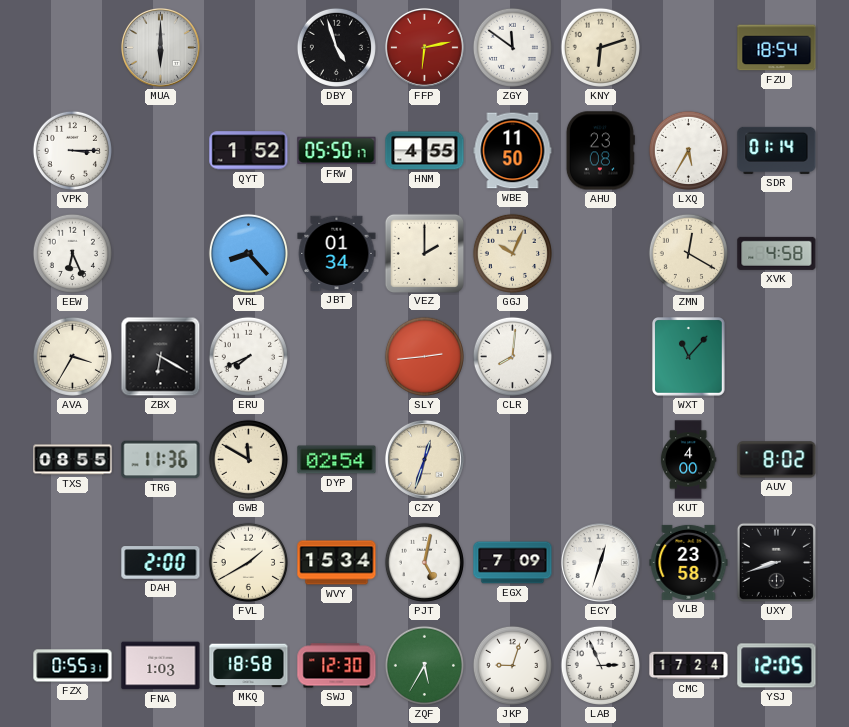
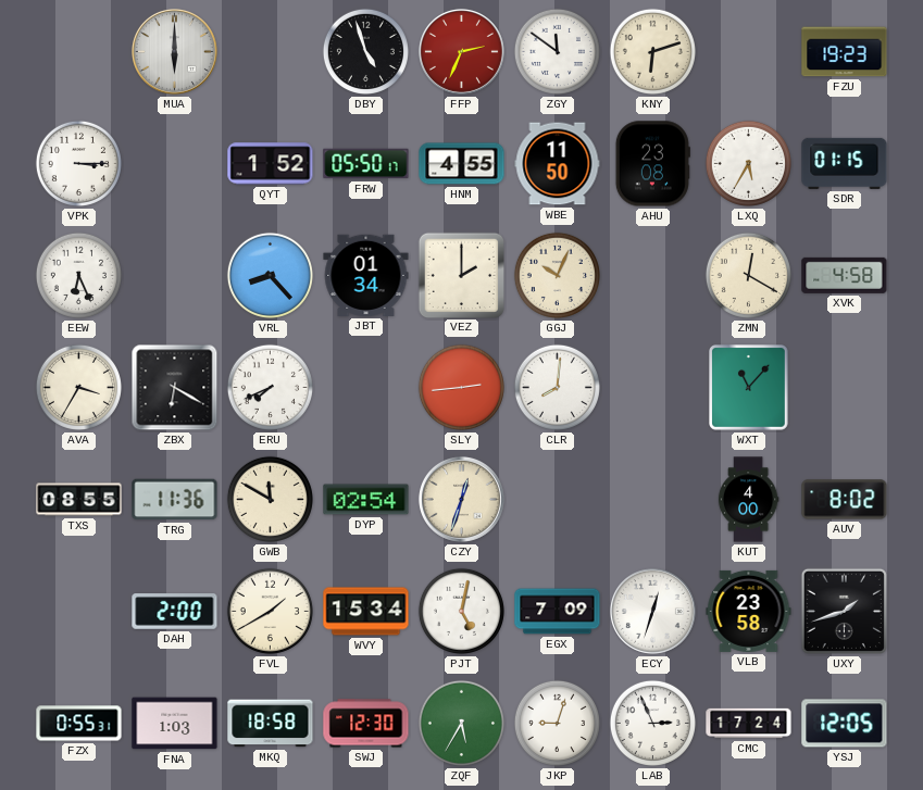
FFP: 6:13 -> 2:34
FZU: 18:54 -> 19:23
SDR: 01:14 -> 01:15
UXY: 8:42 -> 1:42
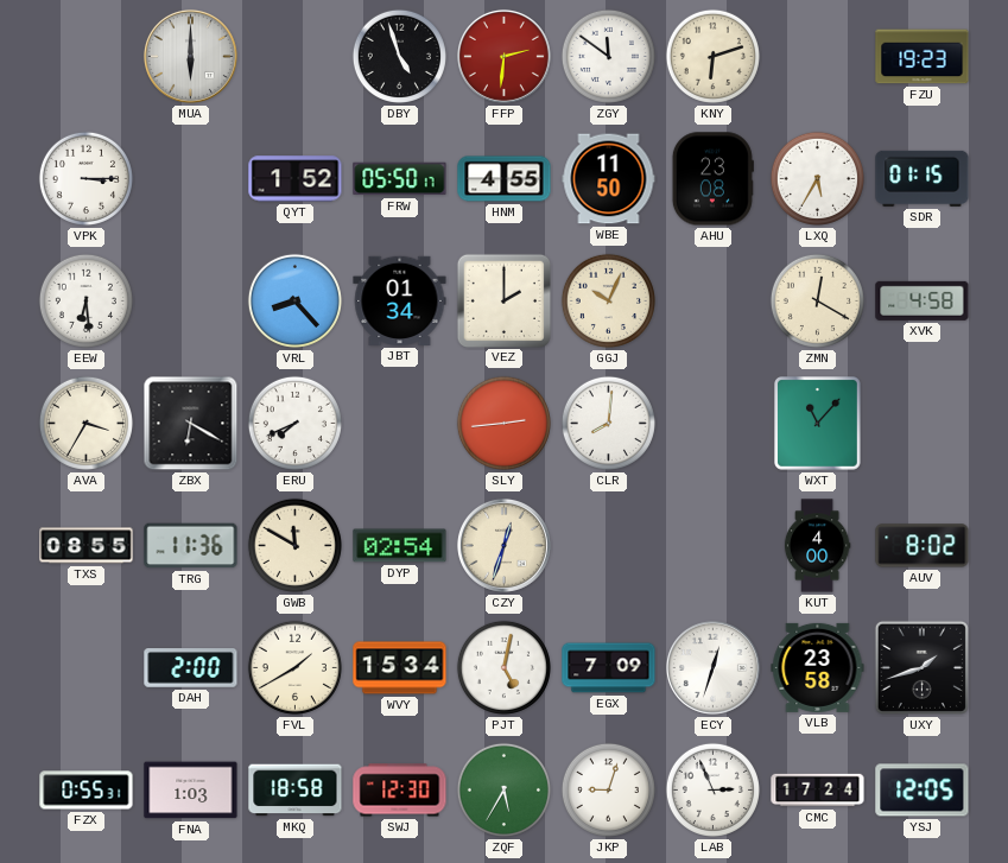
FFP: 2:34 -> 2:31
EEW: 6:26 -> 6:29
